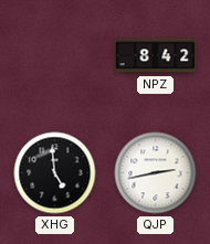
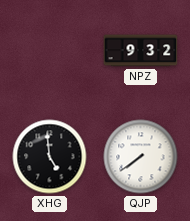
NPZ: 8:42 -> 9:32
QJP: 2:43 -> 7:39
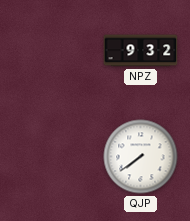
XHG: 4:59 -> none
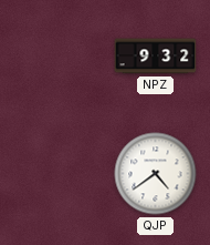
QJP: 7:39 -> 4:39
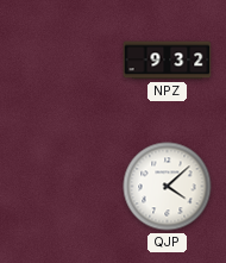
QJP: 4:39 -> 4:08
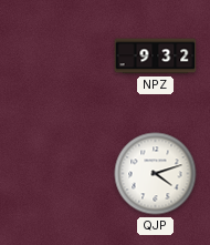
QJP: 4:08 -> 4:12
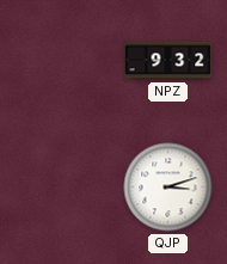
QJP: 4:12 -> 3:12
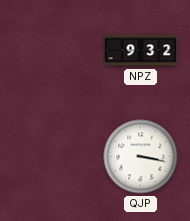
QJP: 3:12 -> 3:17
